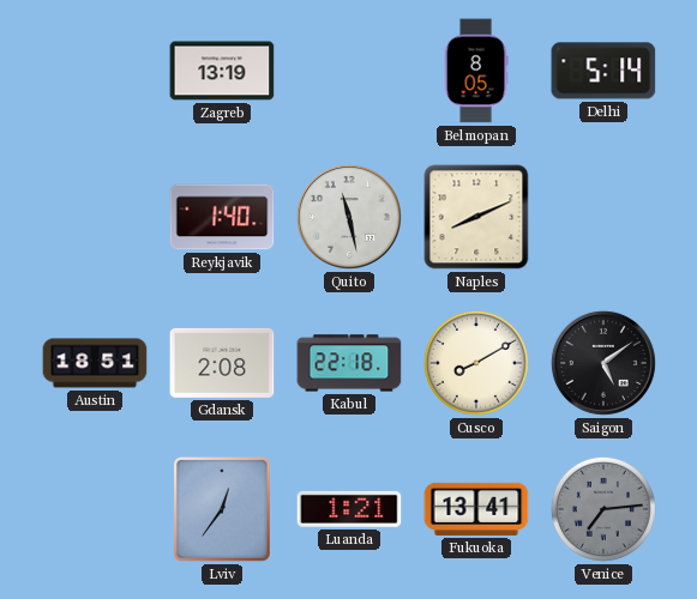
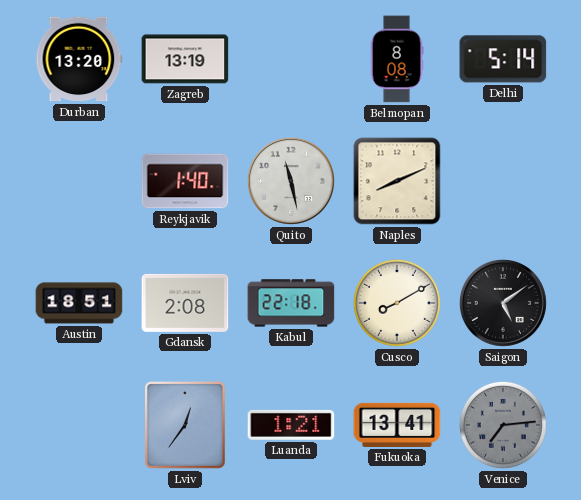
Durban: none -> 13:20
Belmopan: 8:05 -> 8:08
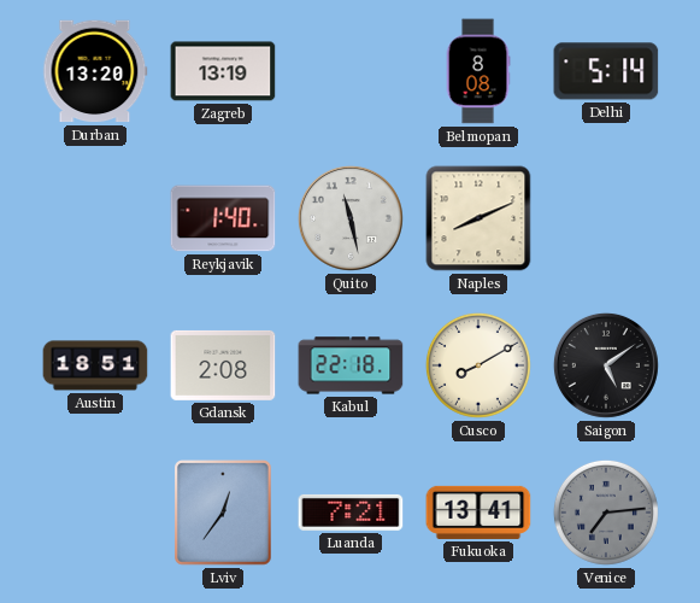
Luanda: 1:21 -> 7:21
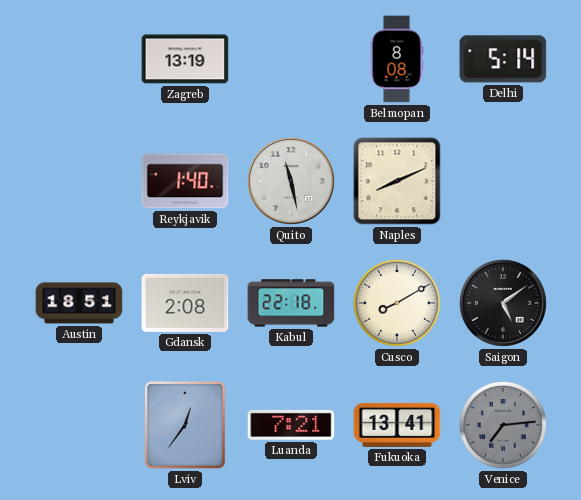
Durban: 13:20 -> none
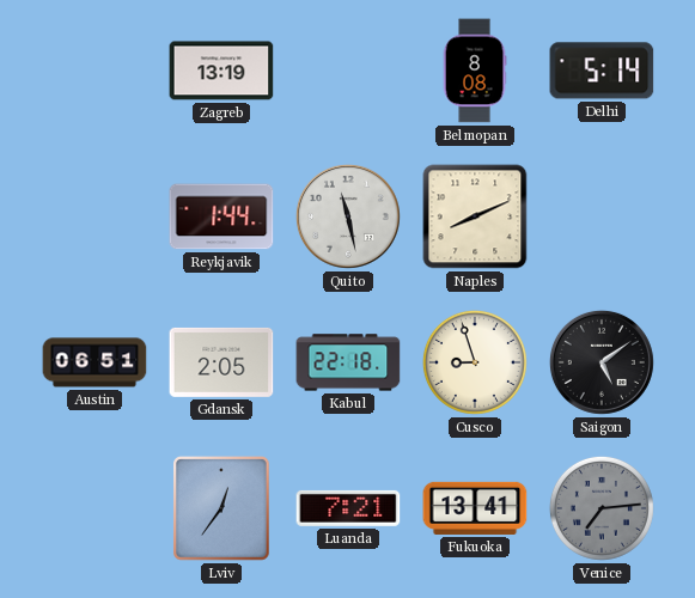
Reykjavik: 1:40 -> 1:44
Austin: 18:51 -> 06:51
Gdansk: 2:08 -> 2:05
Cusco: 8:10 -> 8:57
